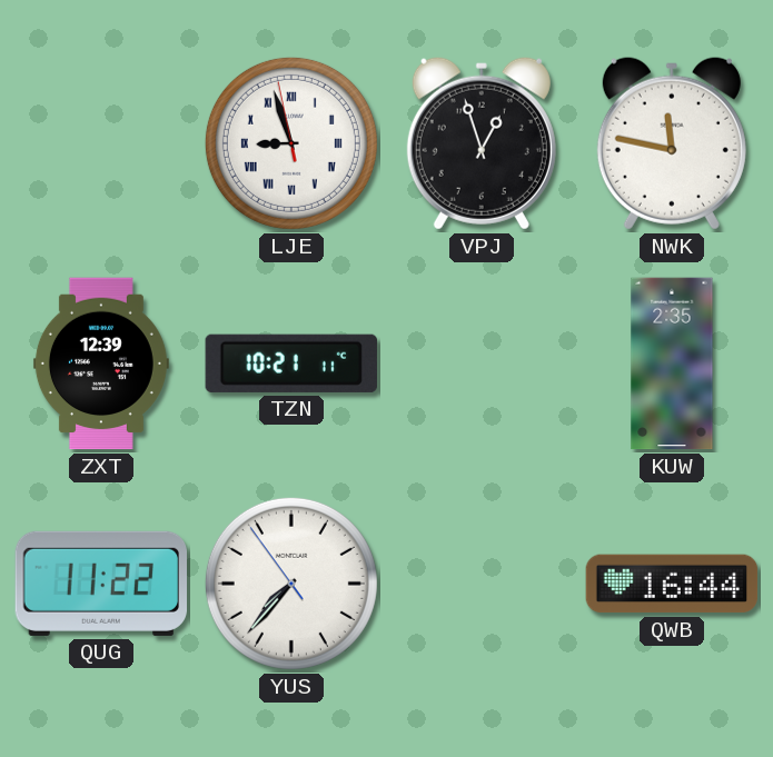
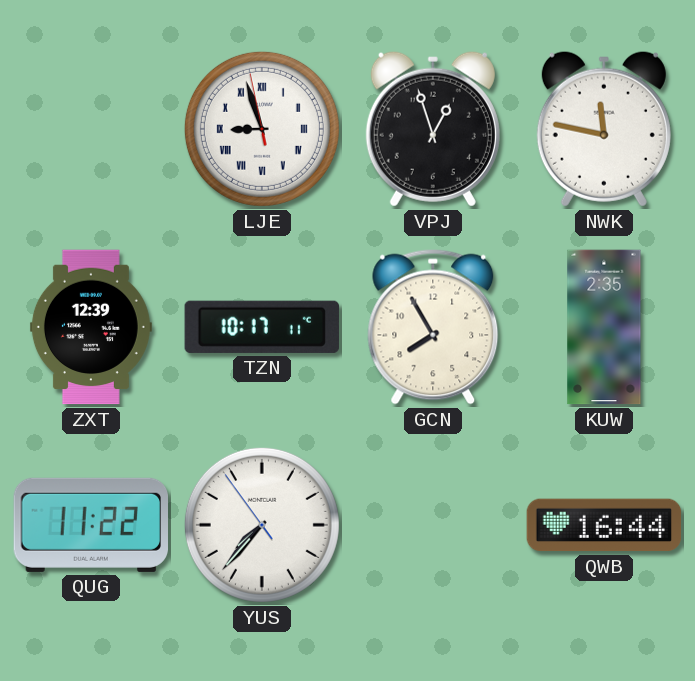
TZN: 10:21 -> 10:17
GCN: none -> 7:55
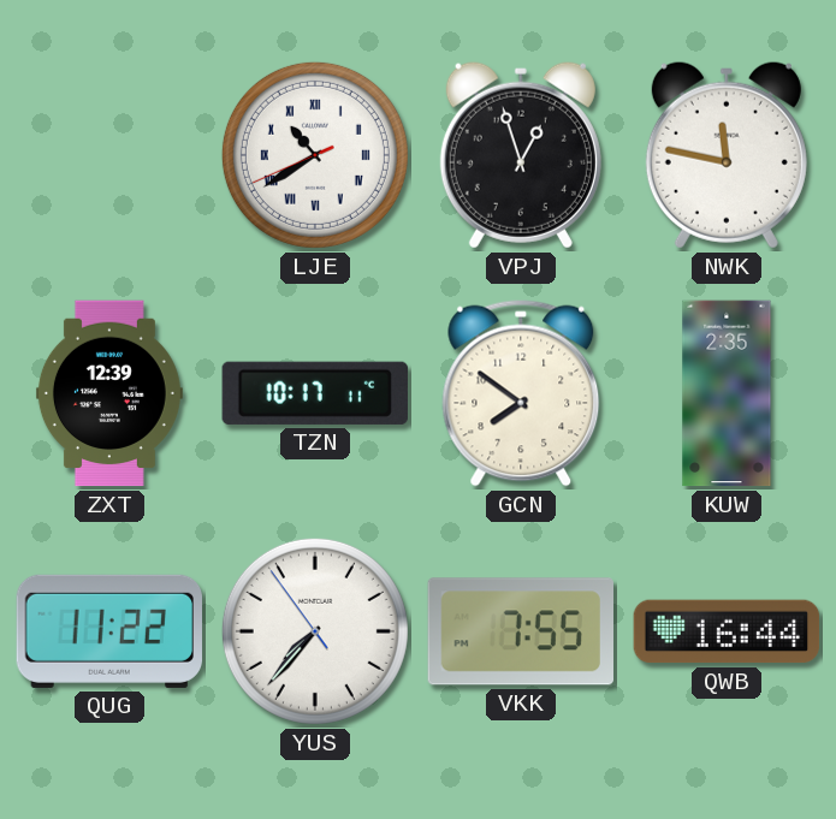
LJE: 8:56 -> 10:39
GCN: 7:55 -> 7:51
VKK: none -> 7:55
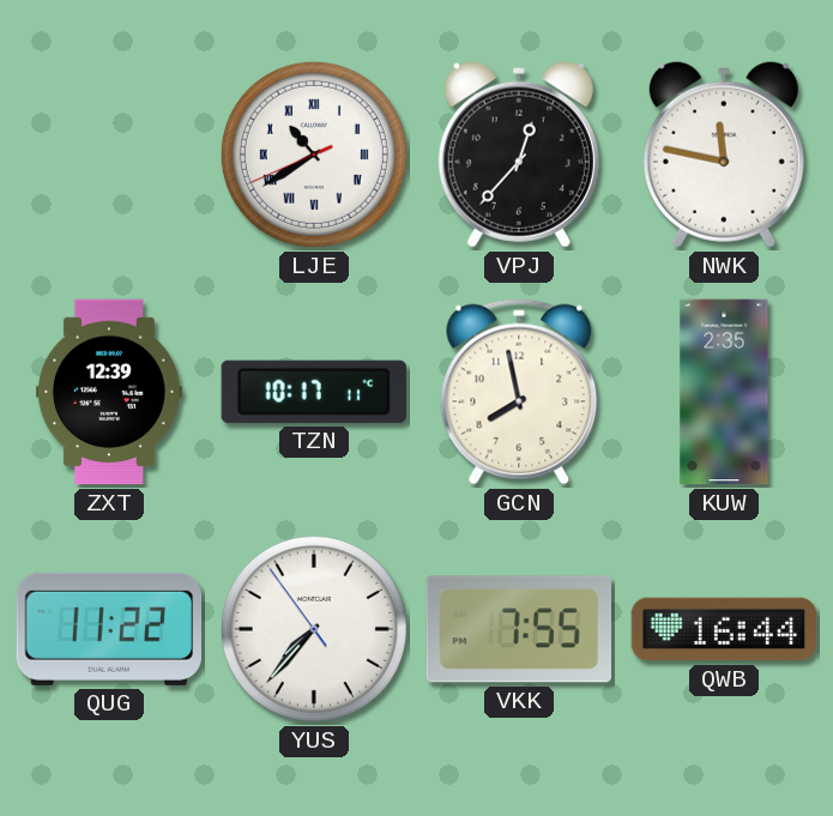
VPJ: 12:57 -> 12:37
GCN: 7:51 -> 7:58
